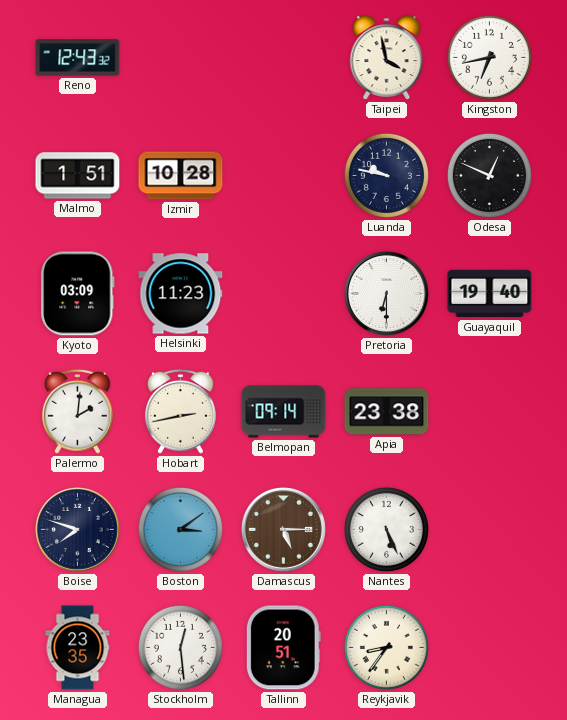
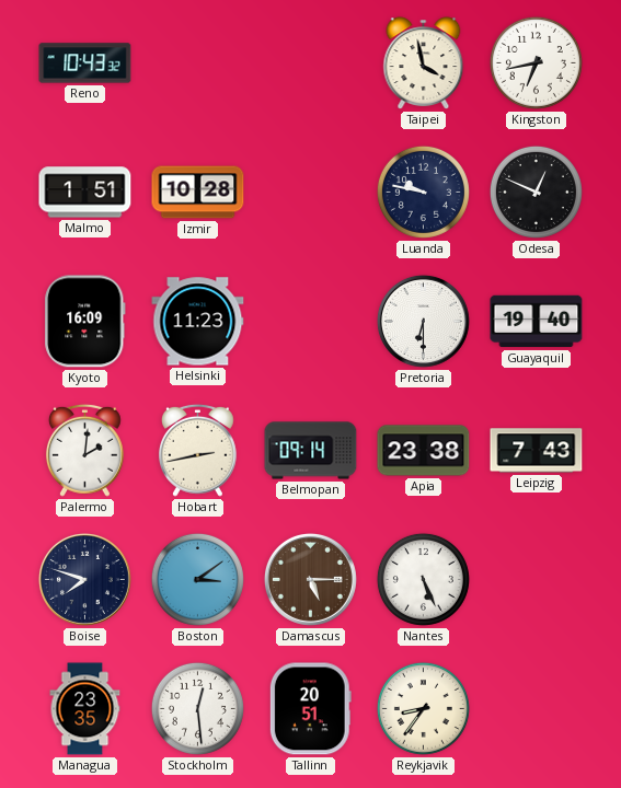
Reno: 12:43 -> 10:43
Kyoto: 03:09 -> 16:09
Leipzig: none -> 7:43
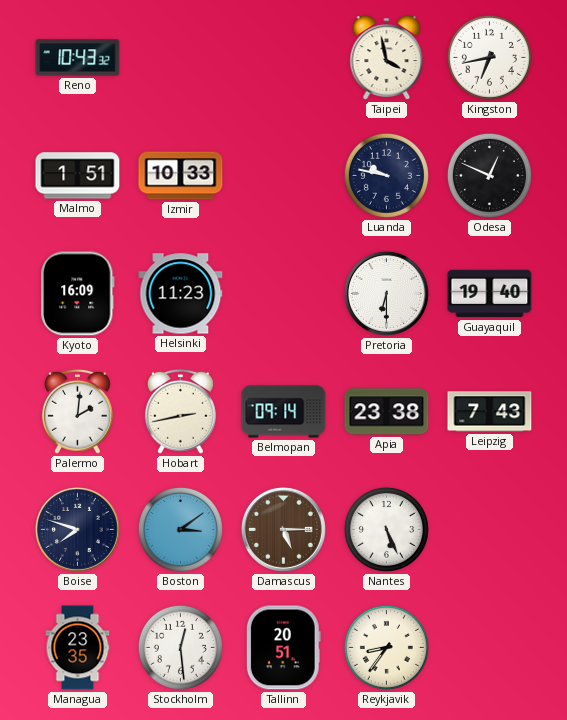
Izmir: 10:28 -> 10:33
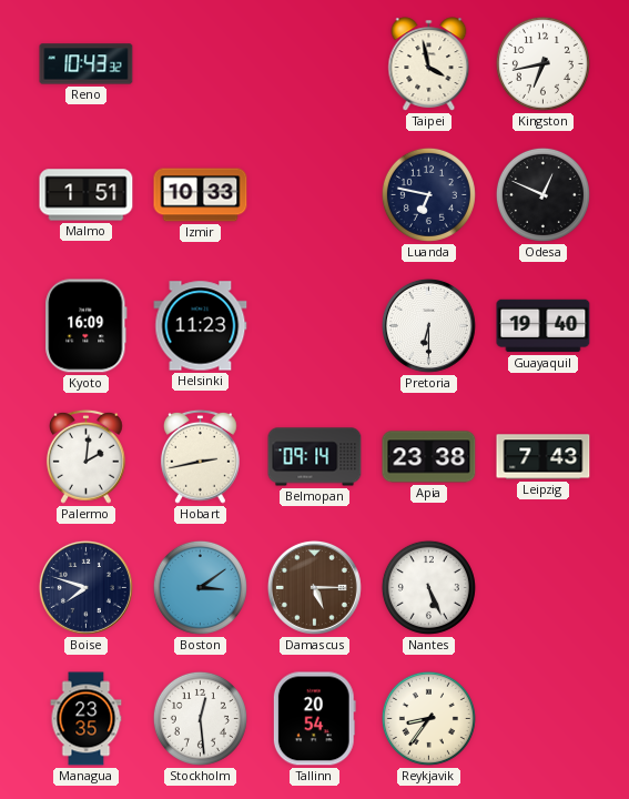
Luanda: 9:47 -> 6:47
Tallinn: 20:51 -> 20:54
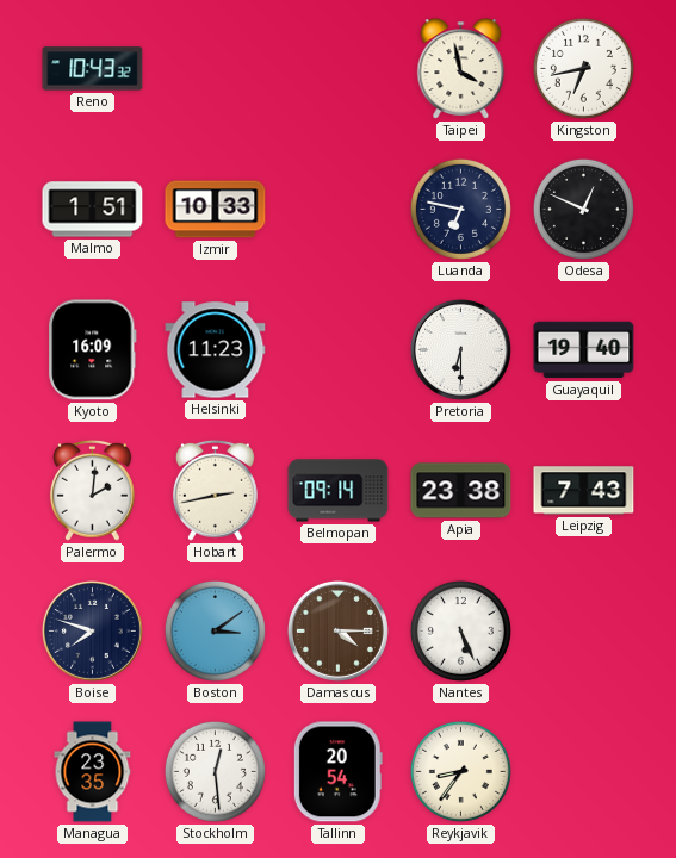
Damascus: 5:15 -> 4:15
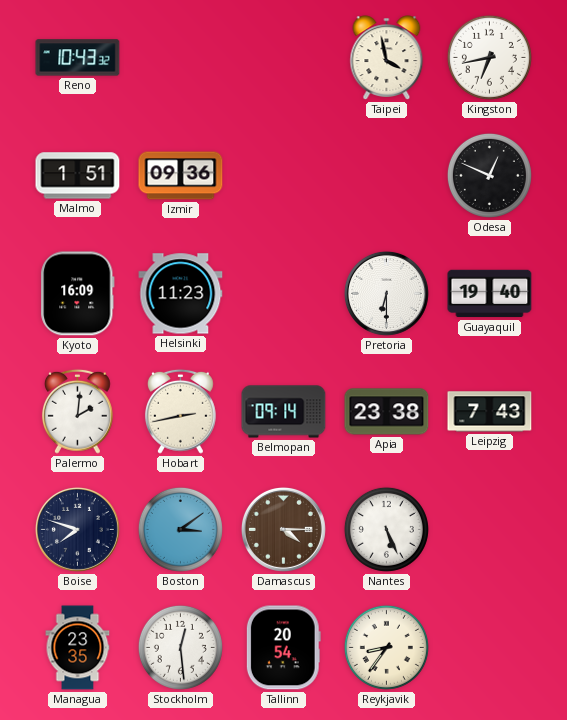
Izmir: 10:33 -> 09:36
Luanda: 6:47 -> none
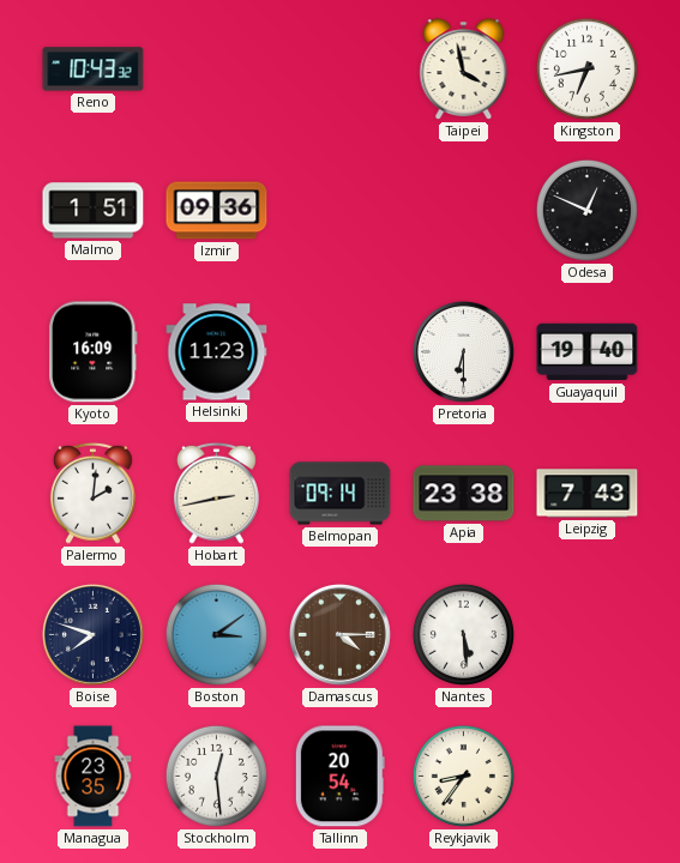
Nantes: 5:26 -> 5:29
